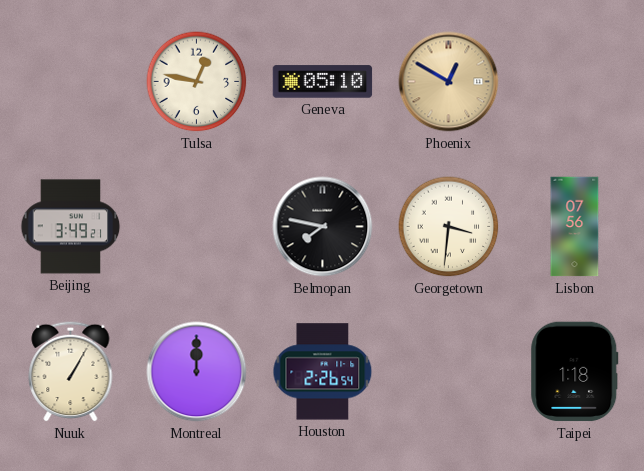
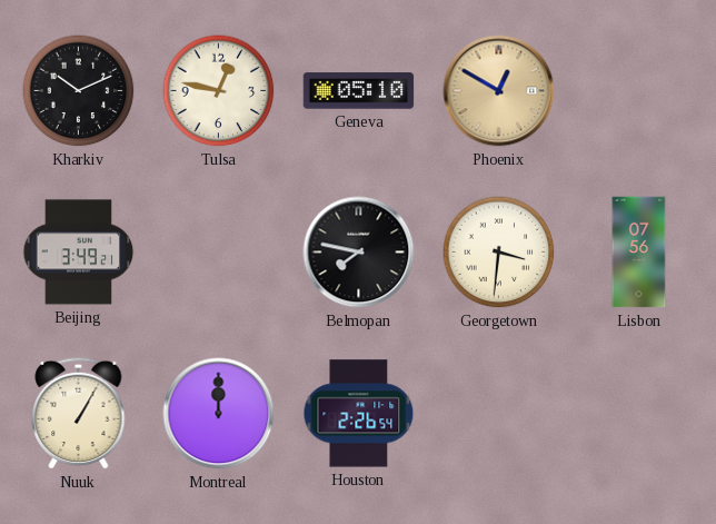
Kharkiv: none -> 10:11
Taipei: 1:18 -> none
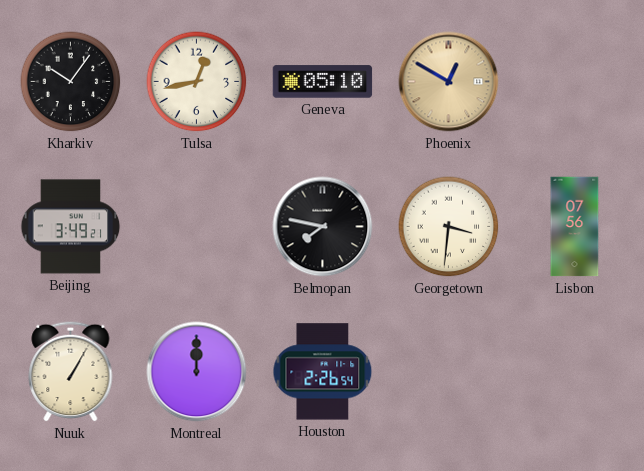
Kharkiv: 10:11 -> 10:06
Tulsa: 12:47 -> 12:43
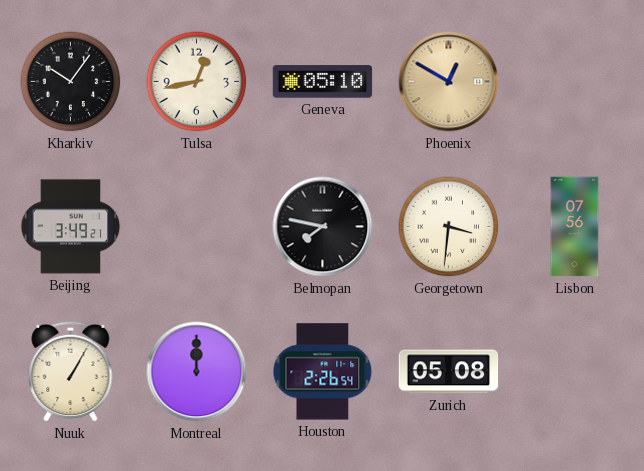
Zurich: none -> 05:08
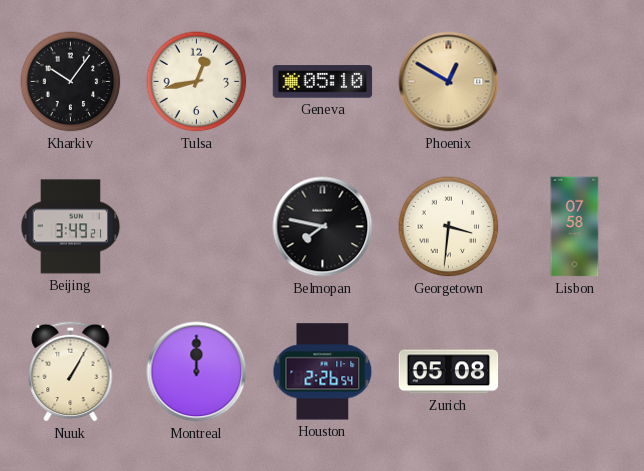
Lisbon: 07:56 -> 07:58
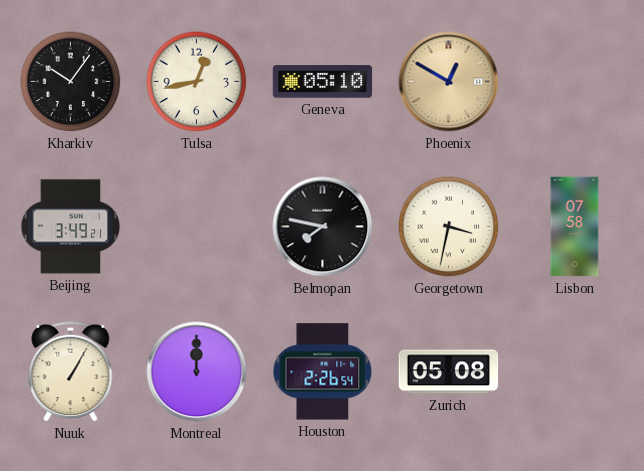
Georgetown: 3:31 -> 3:32
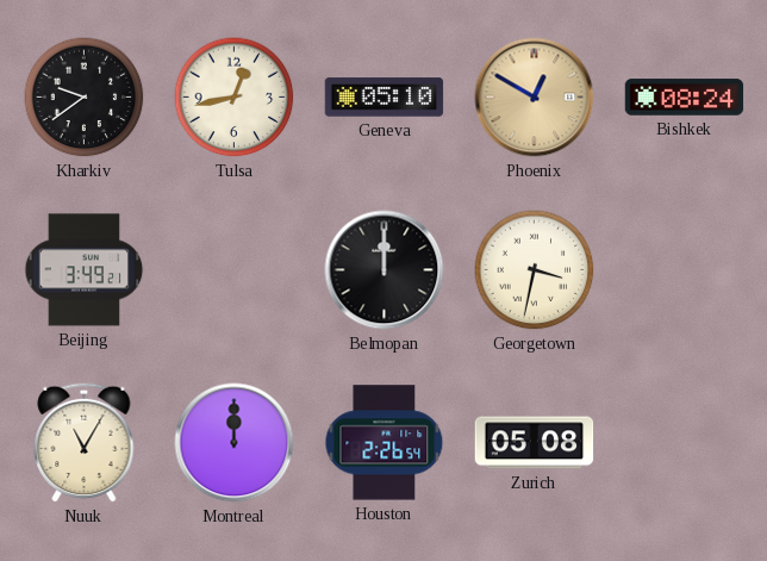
Kharkiv: 10:06 -> 9:39
Bishkek: none -> 08:24
Belmopan: 7:47 -> 12:00
Lisbon: 07:58 -> none
Nuuk: 1:05 -> 11:05
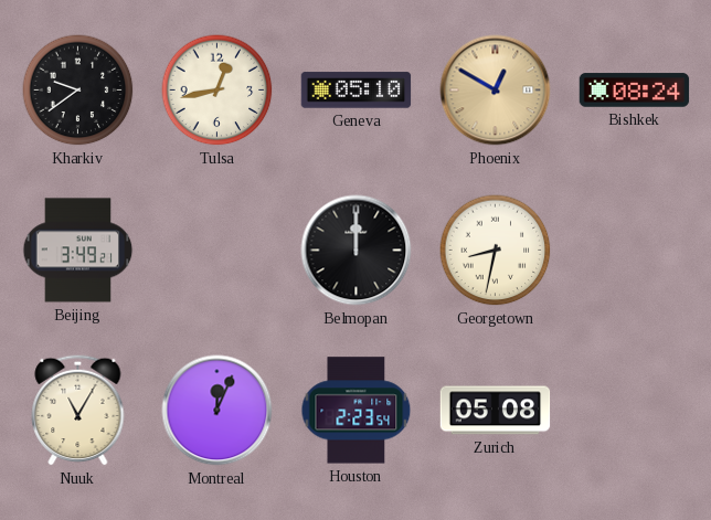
Georgetown: 3:32 -> 8:32
Montreal: 12:00 -> 12:04
Houston: 2:26 -> 2:23
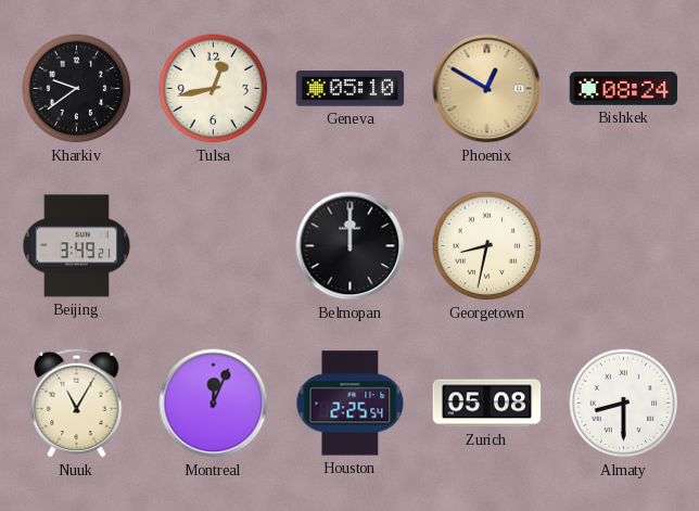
Houston: 2:23 -> 2:25
Almaty: none -> 8:30
